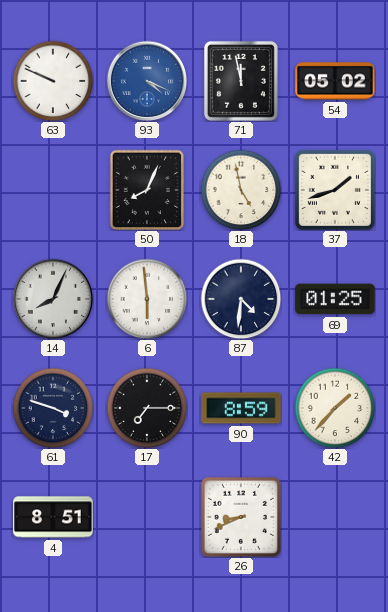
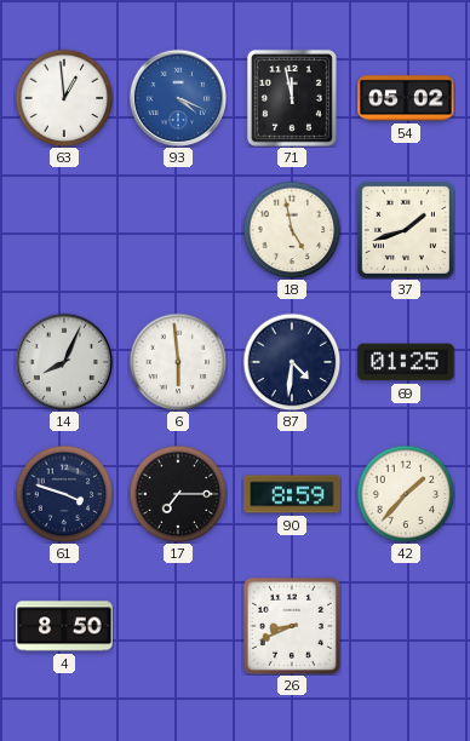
63: 9:49 -> 12:59
50: 8:04 -> none
4: 8:51 -> 8:50
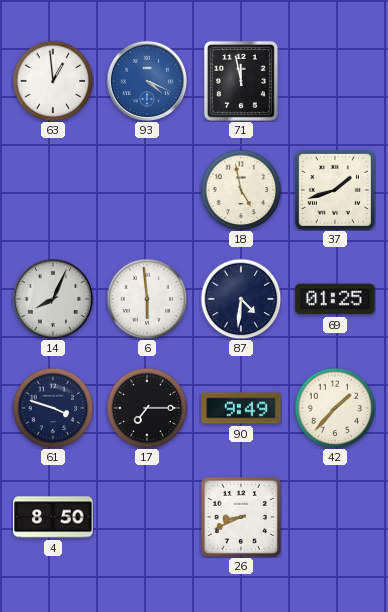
54: 05:02 -> none
90: 8:59 -> 9:49
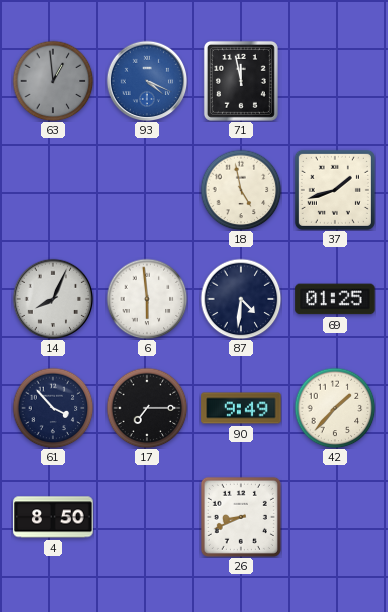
63 dial: white -> grey
61: 3:48 -> 3:53
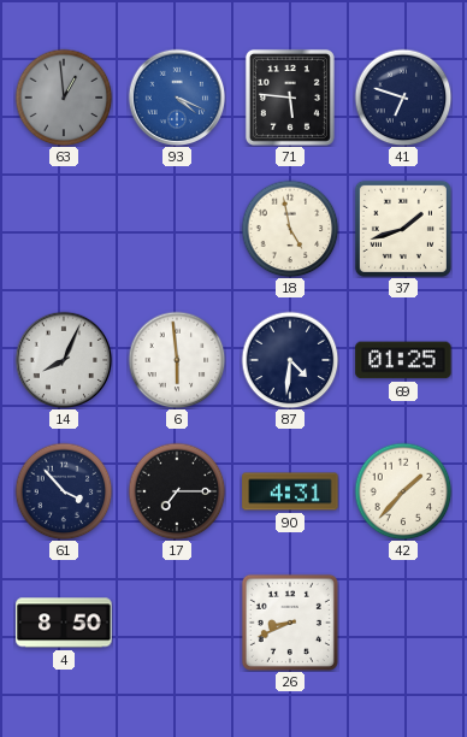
71: 11:58 -> 5:46
41: none -> 6:48
90: 9:49 -> 4:31
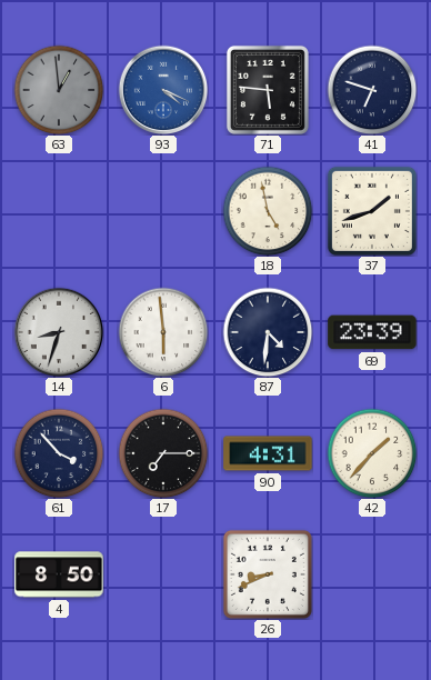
14: 8:04 -> 8:33
69: 01:25 -> 23:39
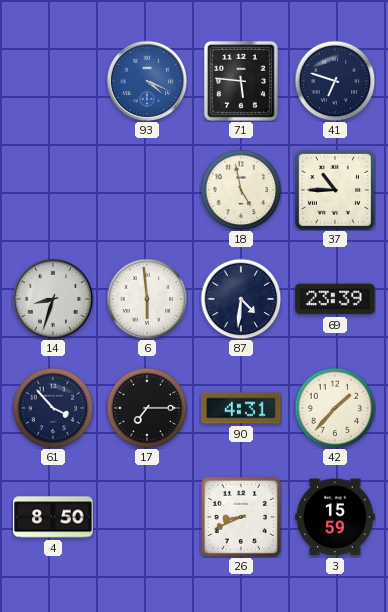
63: 12:59 -> none
37: 1:42 -> 10:45
3: none -> 15:59
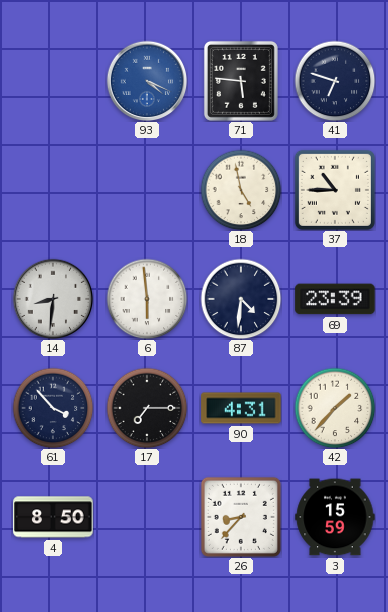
14: 8:33 -> 8:31
26: 8:41 -> 8:37
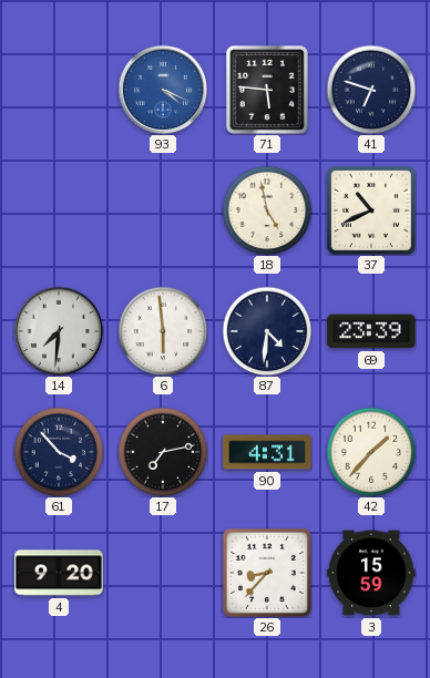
37: 10:45 -> 10:41
14: 8:31 -> 7:31
17: 7:15 -> 7:13
4: 8:50 -> 9:20
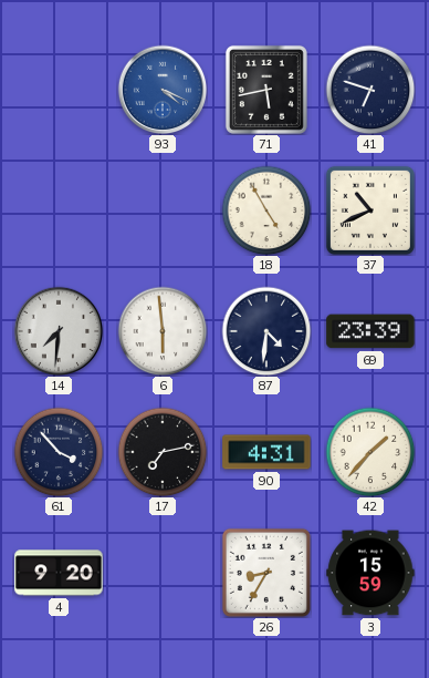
71: 5:46 -> 5:43
18: 4:58 -> 4:55
26: 8:37 -> 8:35
